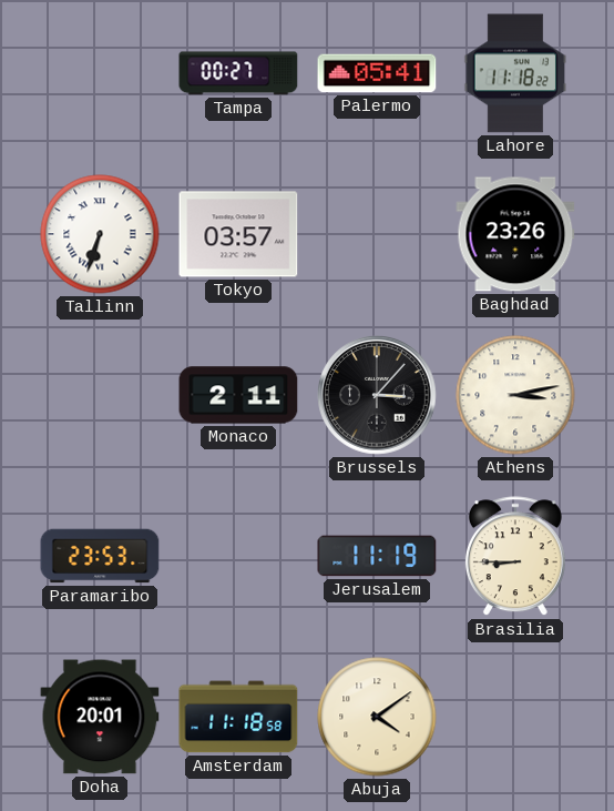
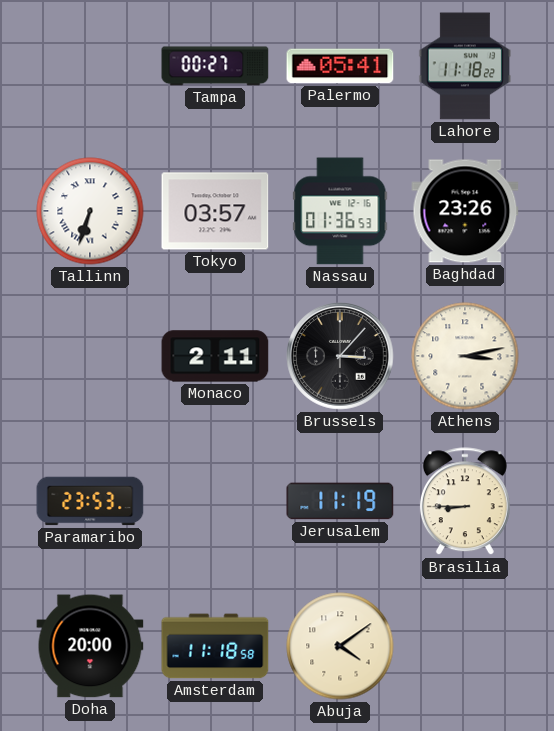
Nassau: none -> 01:36
Doha: 20:01 -> 20:00
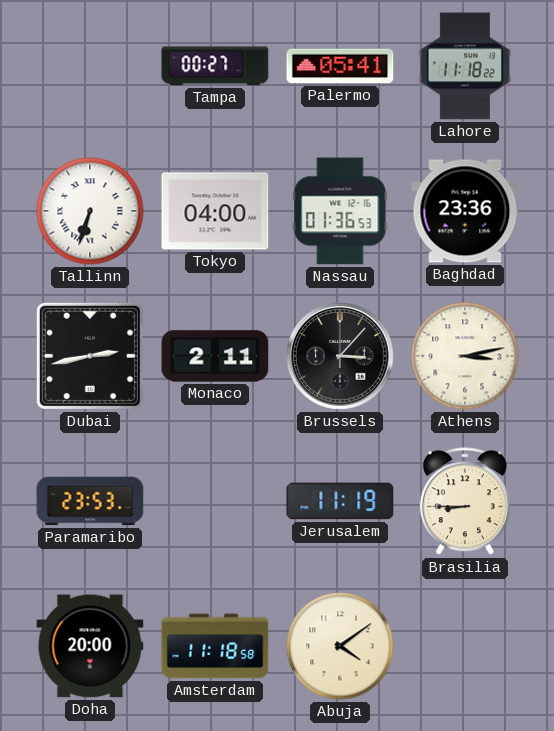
Tokyo: 03:57 -> 04:00
Baghdad: 23:26 -> 23:36
Dubai: none -> 2:43
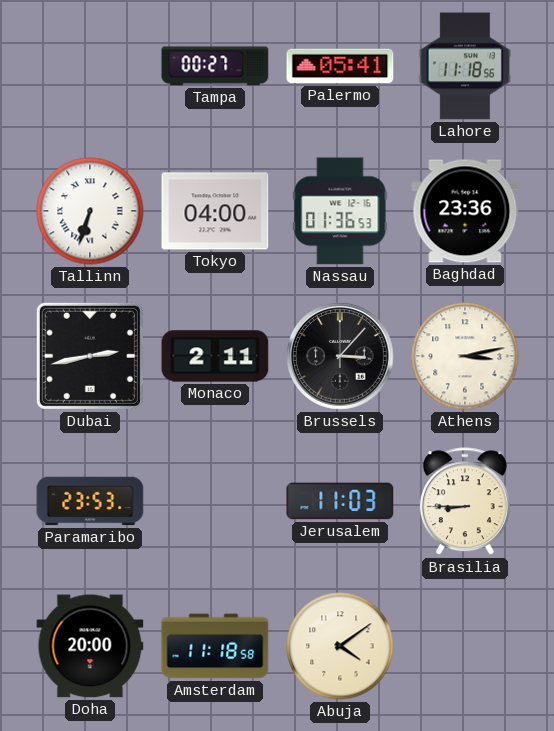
Lahore: 11:18:22 -> 11:18:56
Jerusalem: 11:19 -> 11:03
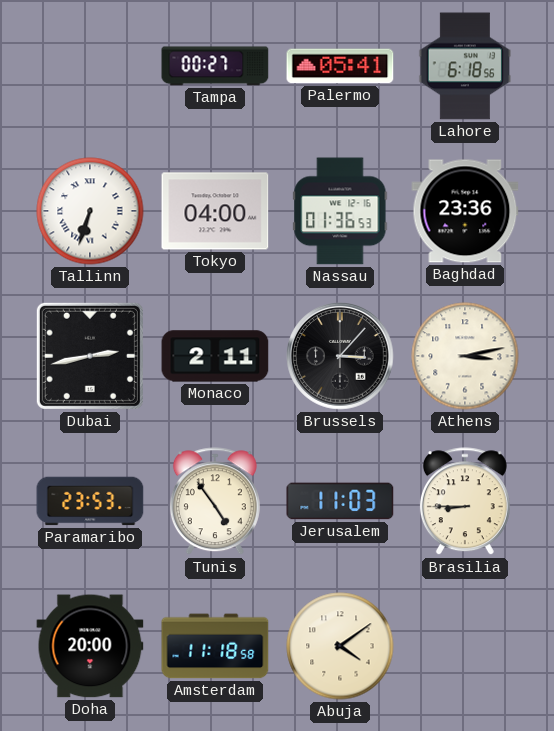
Lahore: 11:18 -> 6:18
Tunis: none -> 4:54
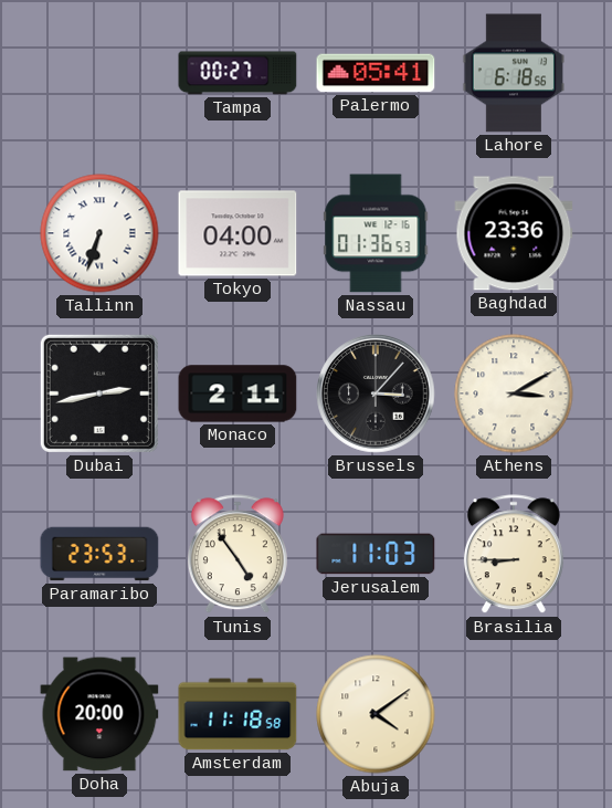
Athens: 3:13 -> 3:10
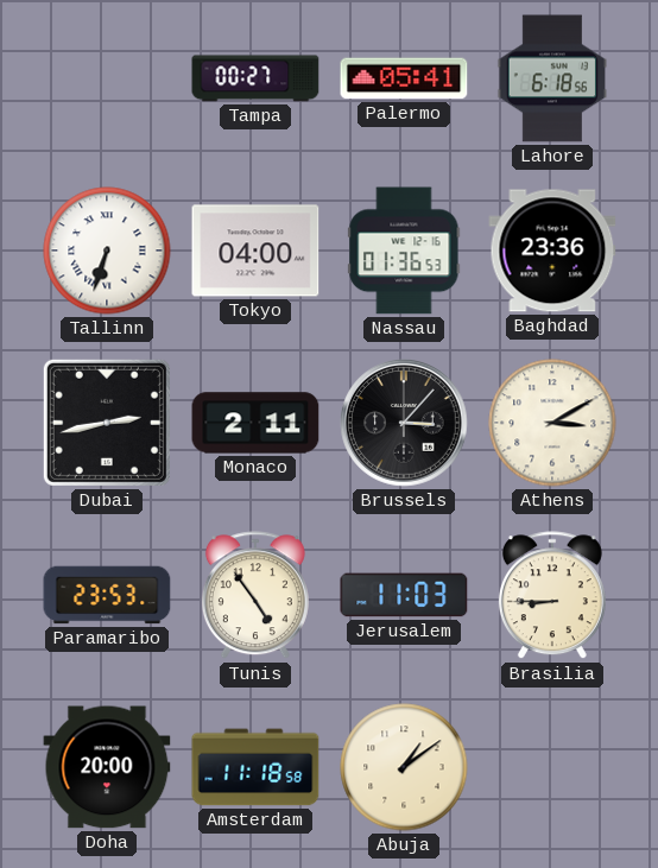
Abuja: 4:09 -> 1:09
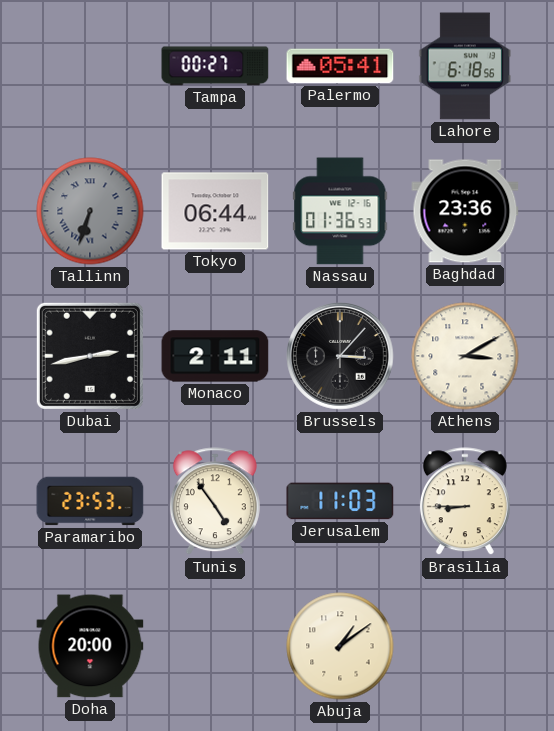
Tallinn dial: white -> grey
Tokyo: 04:00 -> 06:44
Amsterdam: 11:18 -> none
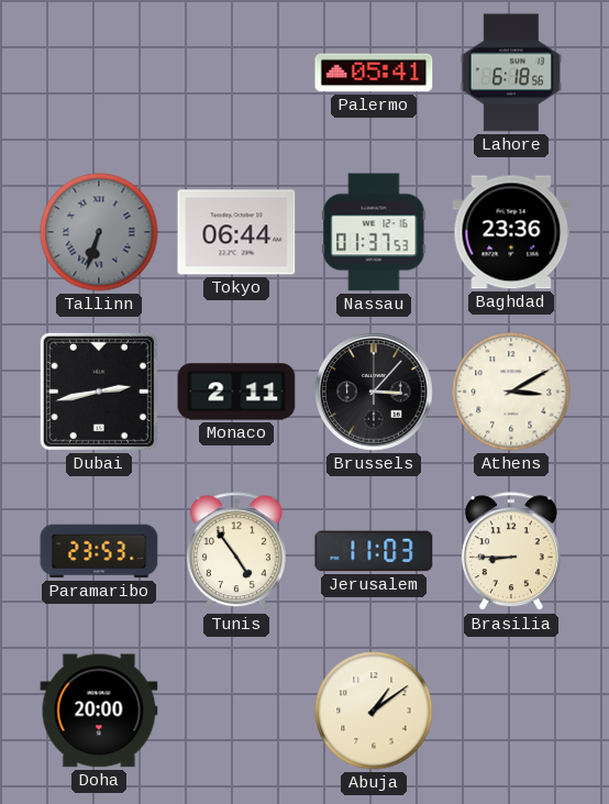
Tampa: 00:27 -> none
Nassau: 01:36 -> 01:37
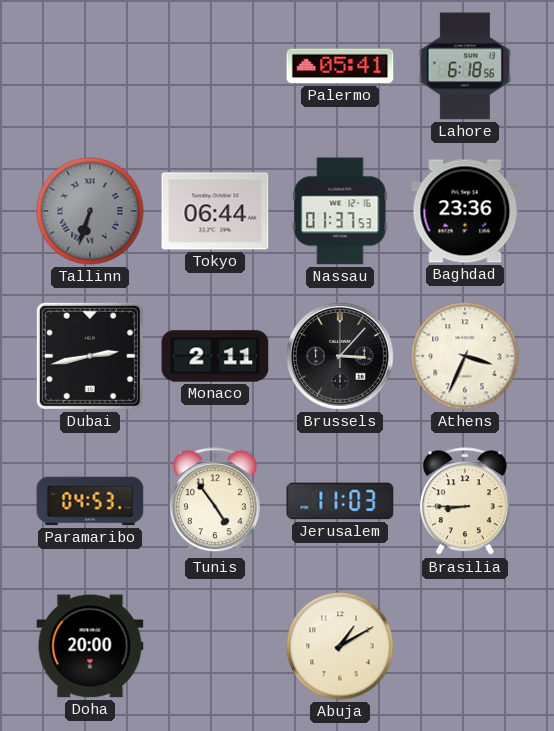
Athens: 3:10 -> 3:34
Paramaribo: 23:53 -> 04:53
Abuja: 1:09 -> 1:10
